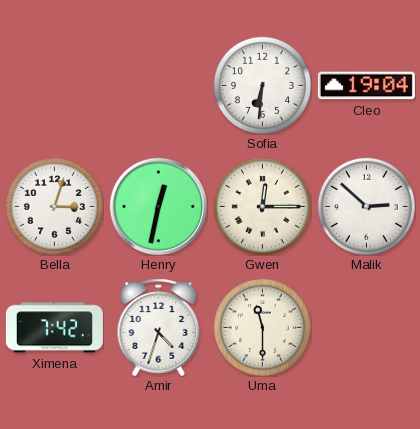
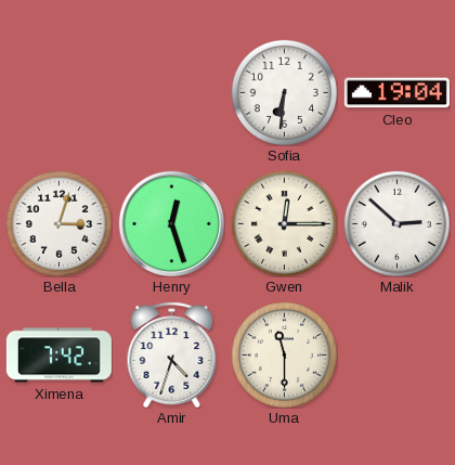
Henry: 12:32 -> 12:27
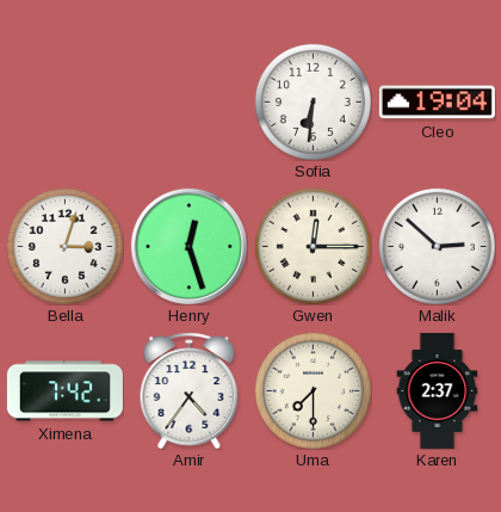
Amir: 4:33 -> 4:36
Uma: 11:30 -> 7:30
Karen: none -> 2:37
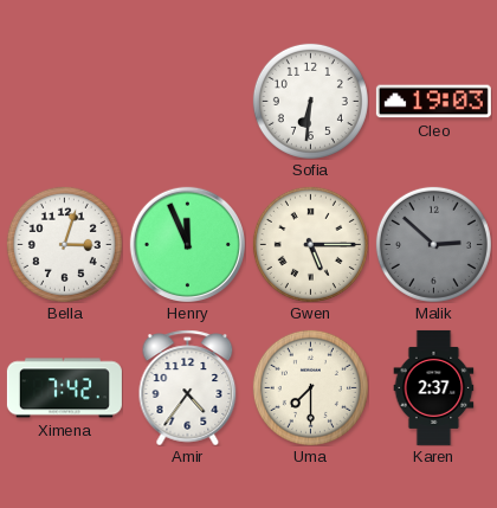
Cleo: 19:04 -> 19:03
Henry: 12:27 -> 11:56
Gwen: 12:15 -> 5:15
Malik dial: white -> grey
